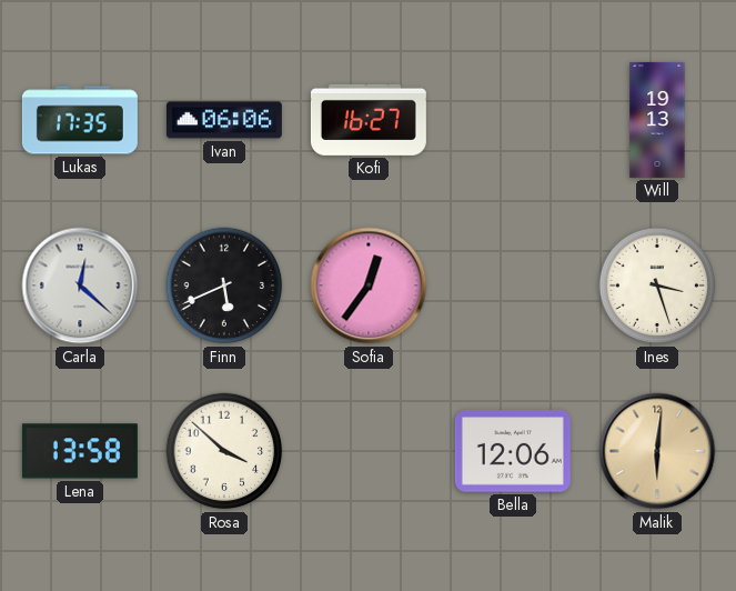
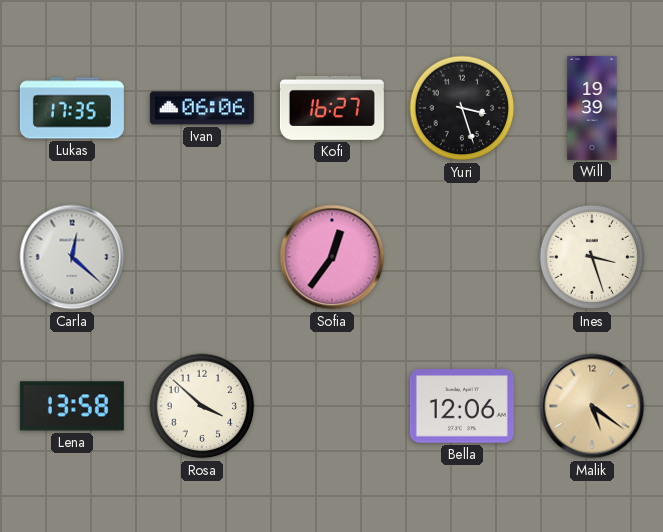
Yuri: none -> 3:27
Will: 19:13 -> 19:39
Finn: 5:41 -> none
Malik: 6:01 -> 5:21
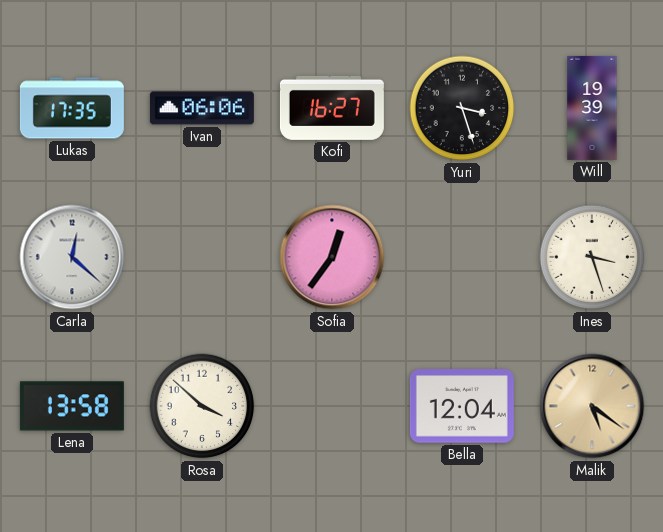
Bella: 12:06 -> 12:04
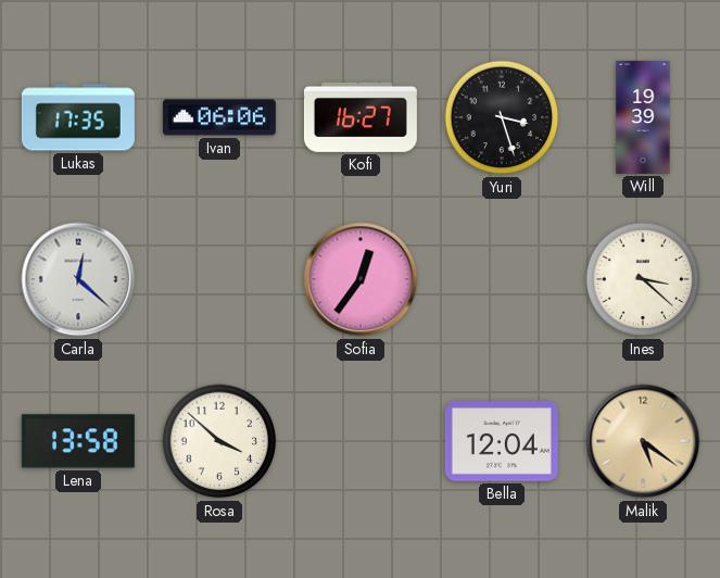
Ines: 3:27 -> 3:22
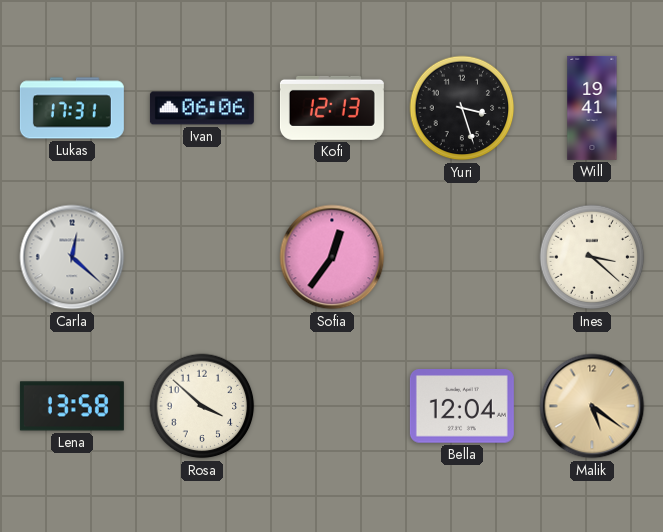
Lukas: 17:35 -> 17:31
Kofi: 16:27 -> 12:13
Will: 19:39 -> 19:41
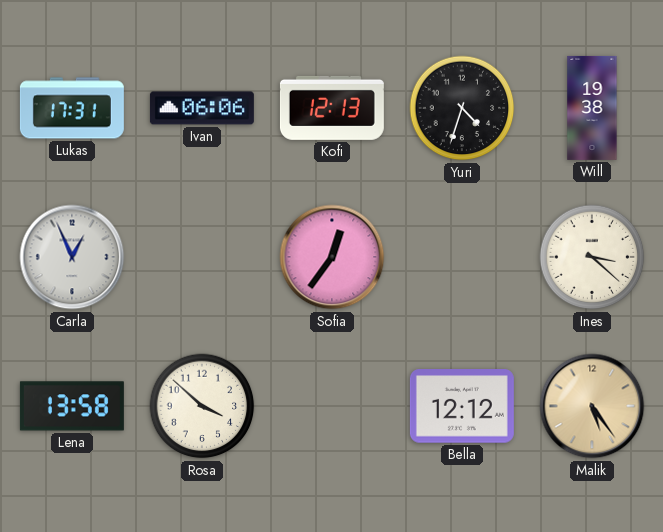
Yuri: 3:27 -> 4:33
Will: 19:41 -> 19:38
Carla: 12:22 -> 12:56
Bella: 12:04 -> 12:12
Malik: 5:21 -> 5:24
